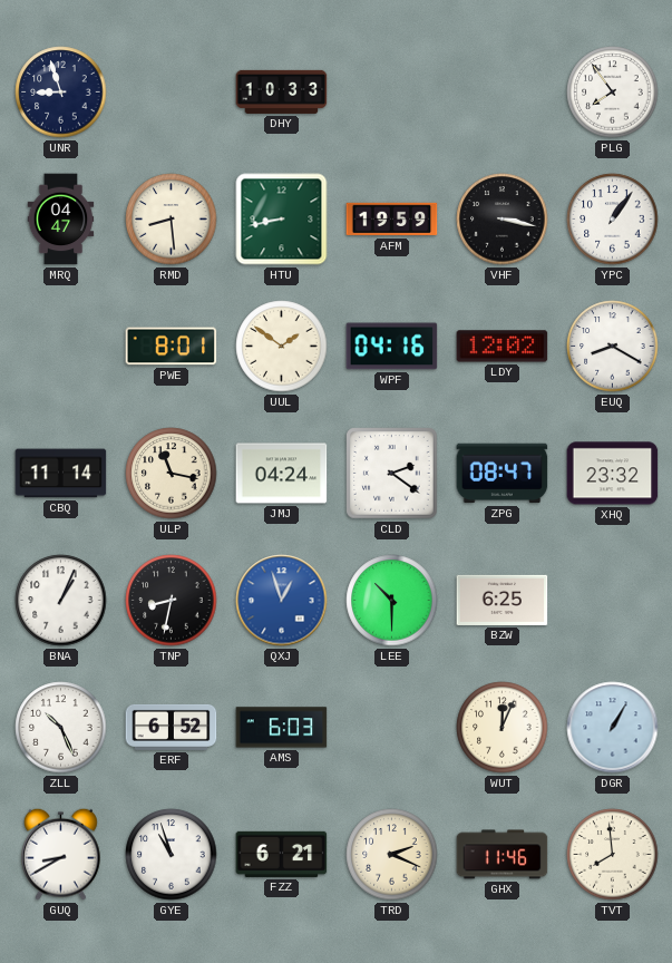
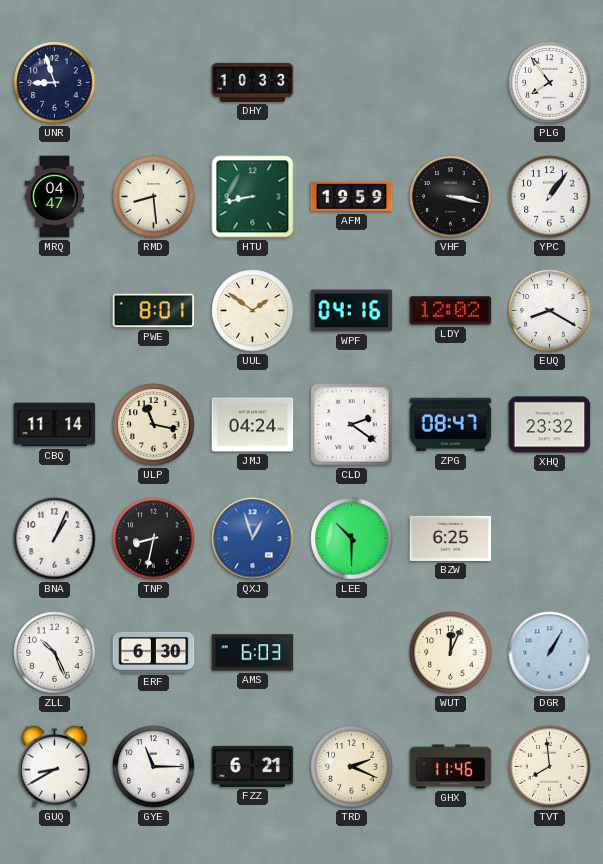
ERF: 6:52 -> 6:30
GYE: 10:57 -> 11:15
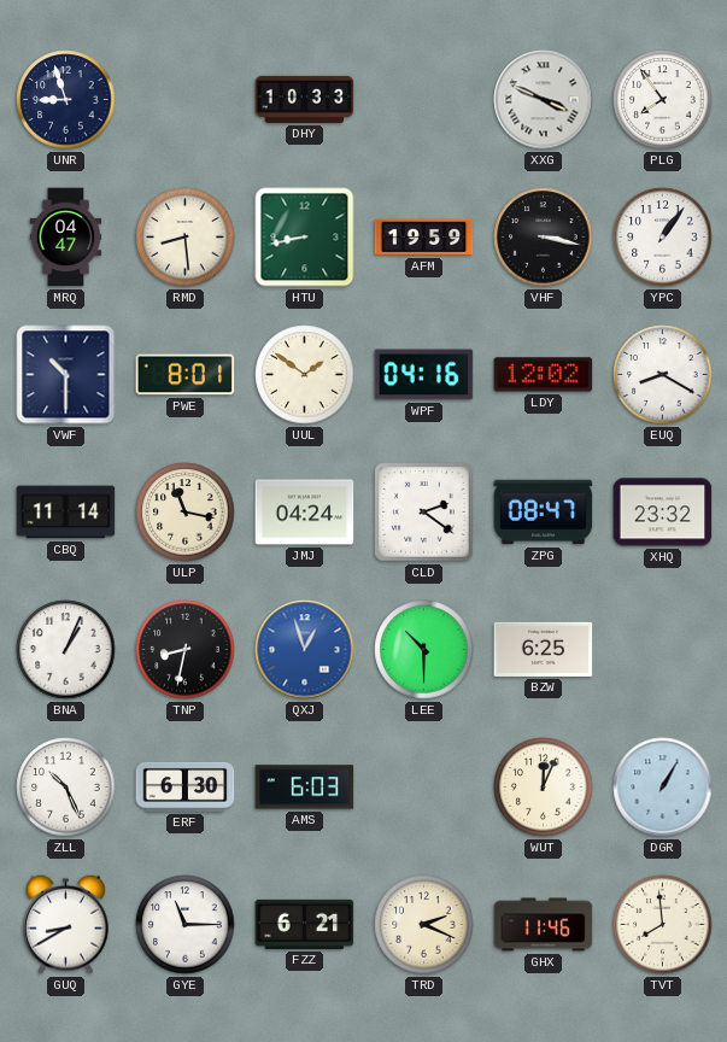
XXG: none -> 3:49
VWF: none -> 10:30
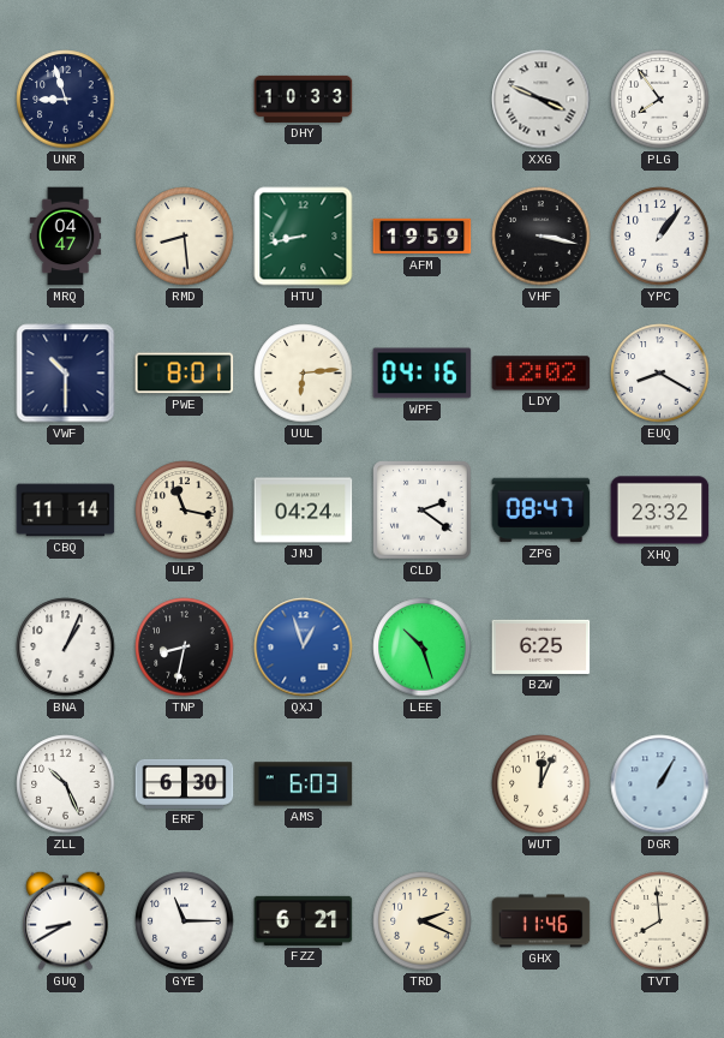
UUL: 1:51 -> 6:14
LEE: 10:30 -> 10:27
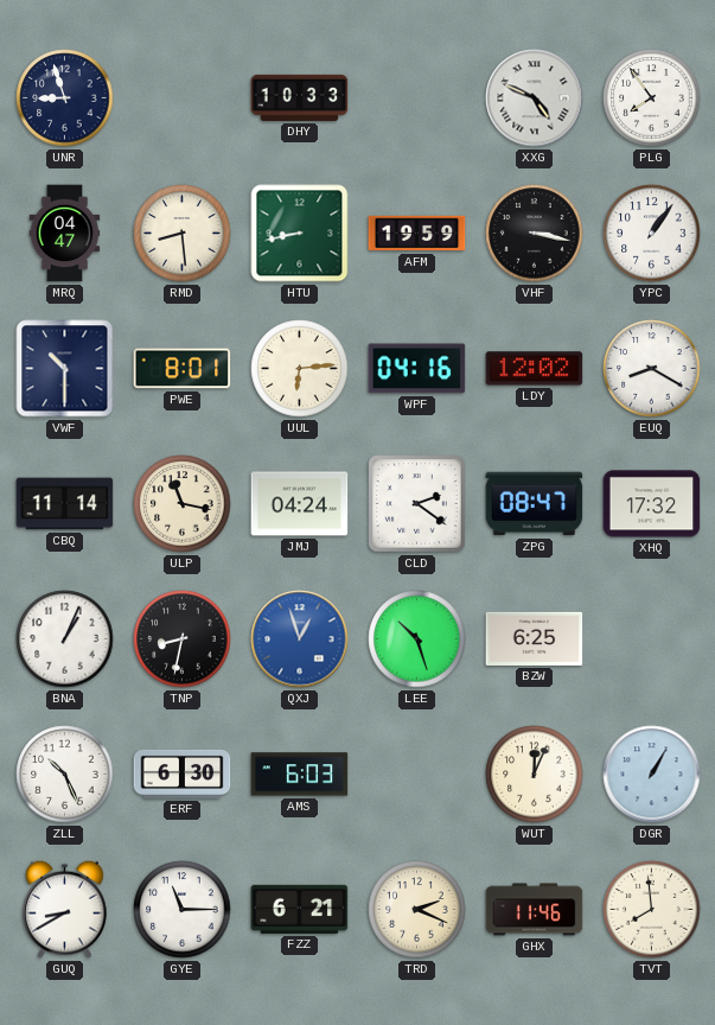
XXG: 3:49 -> 4:49
XHQ: 23:32 -> 17:32
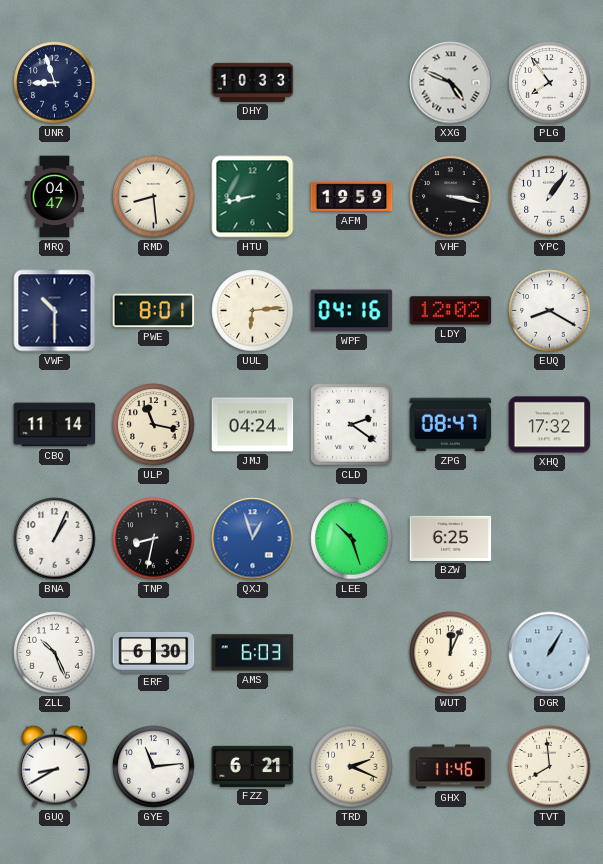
GYE: 11:15 -> 11:14
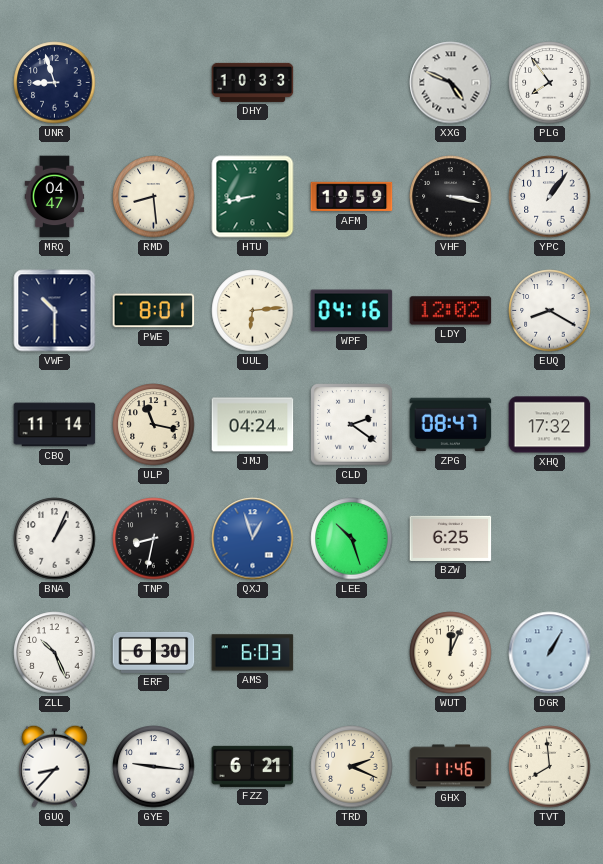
GUQ: 8:40 -> 8:37
GYE: 11:14 -> 9:16
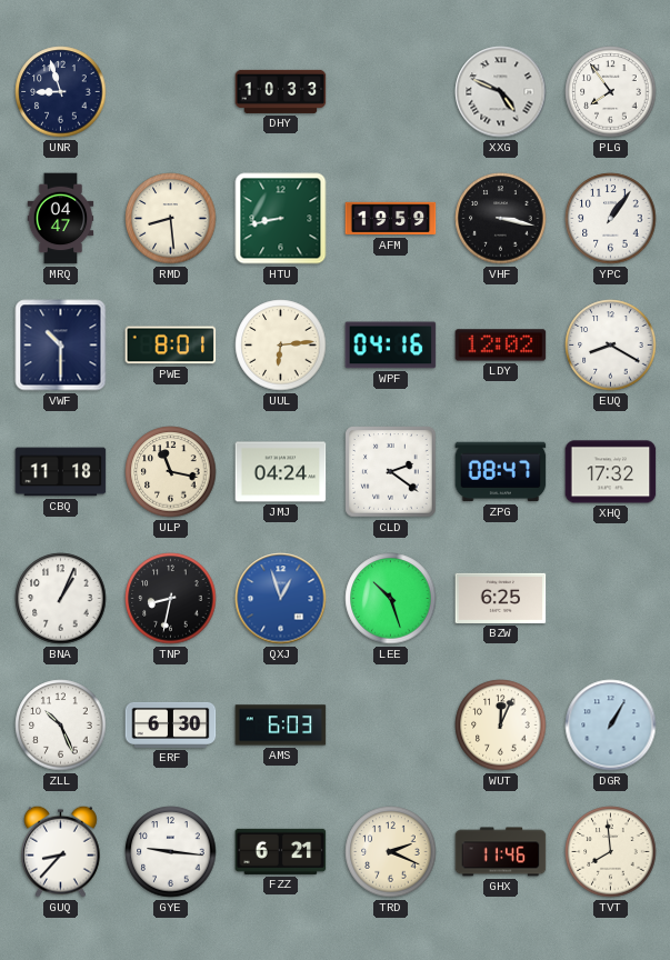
CBQ: 11:14 -> 11:18
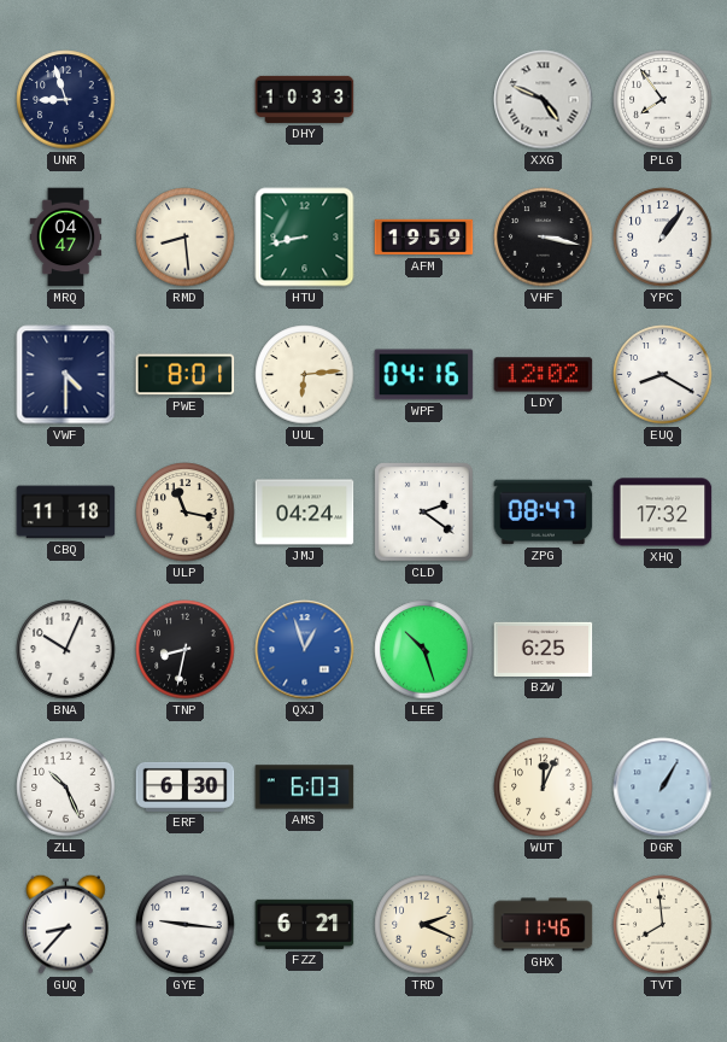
VWF: 10:30 -> 4:30
BNA: 1:04 -> 10:04
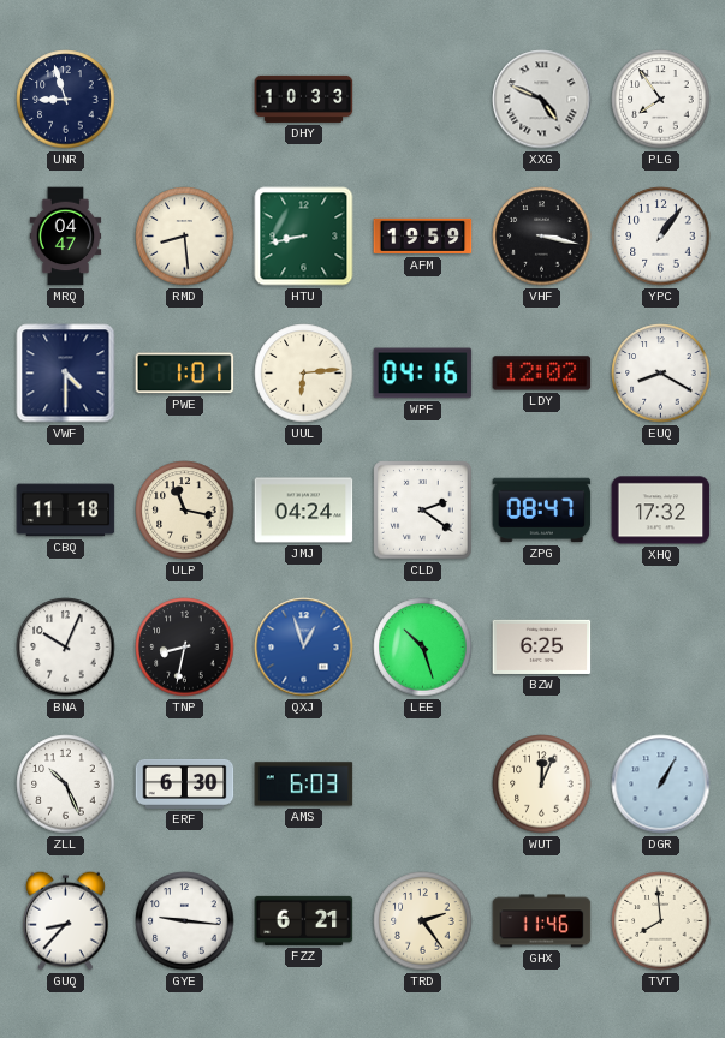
PWE: 8:01 -> 1:01
TRD: 2:19 -> 2:24
